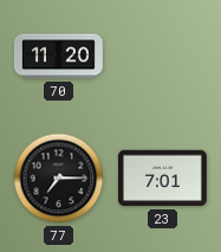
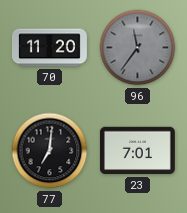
96: none -> 11:36
77: 7:15 -> 7:01
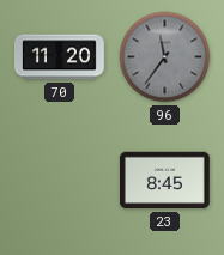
77: 7:01 -> none
23: 7:01 -> 8:45
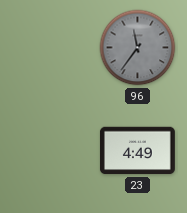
70: 11:20 -> none
23: 8:45 -> 4:49
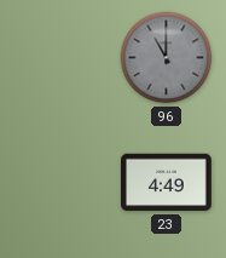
96: 11:36 -> 11:00
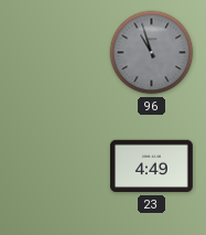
96: 11:00 -> 10:57
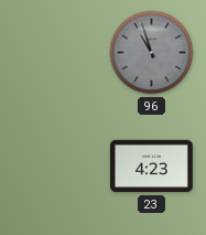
23: 4:49 -> 4:23
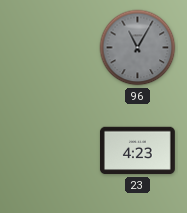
96: 10:57 -> 11:05
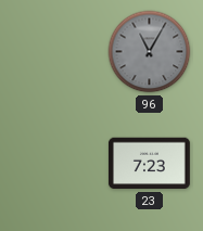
23: 4:23 -> 7:23
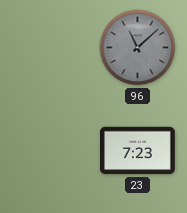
96: 11:05 -> 11:08
